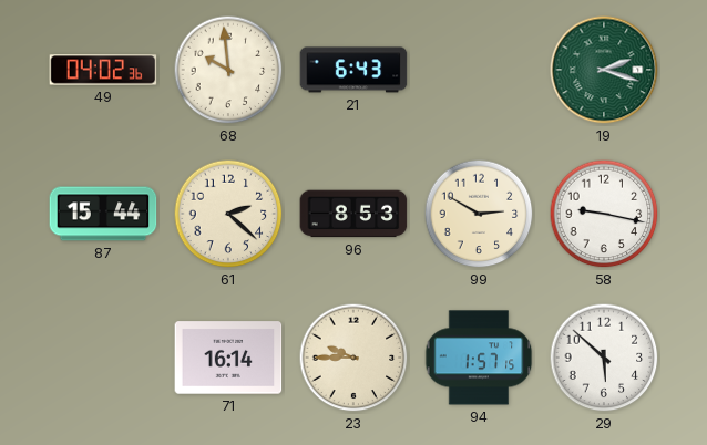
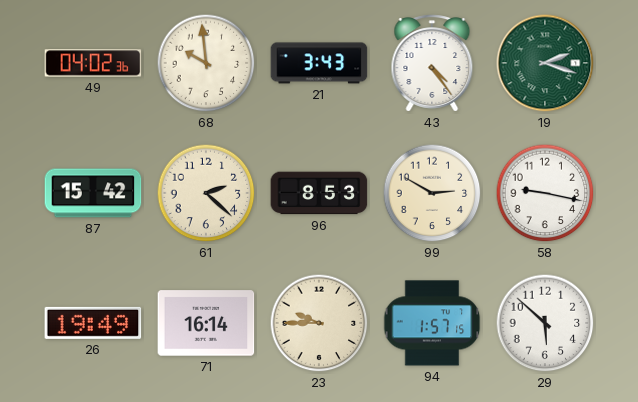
21: 6:43 -> 3:43
43: none -> 4:24
87: 15:44 -> 15:42
26: none -> 19:49
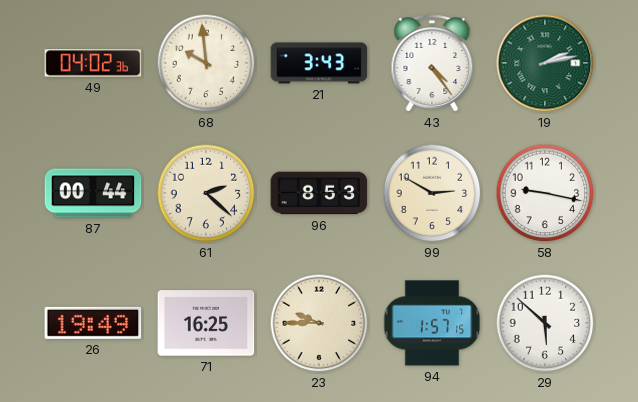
19: 2:18 -> 2:13
87: 15:42 -> 00:44
71: 16:14 -> 16:25
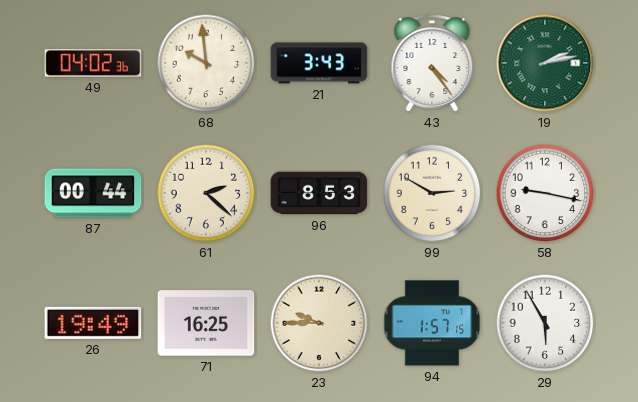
29: 5:52 -> 5:55
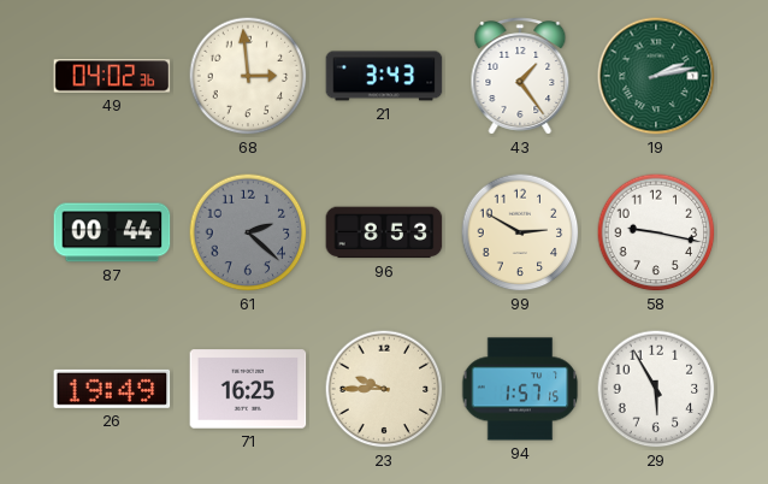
68: 9:59 -> 2:59
43: 4:24 -> 1:24
61 dial: cream -> grey
